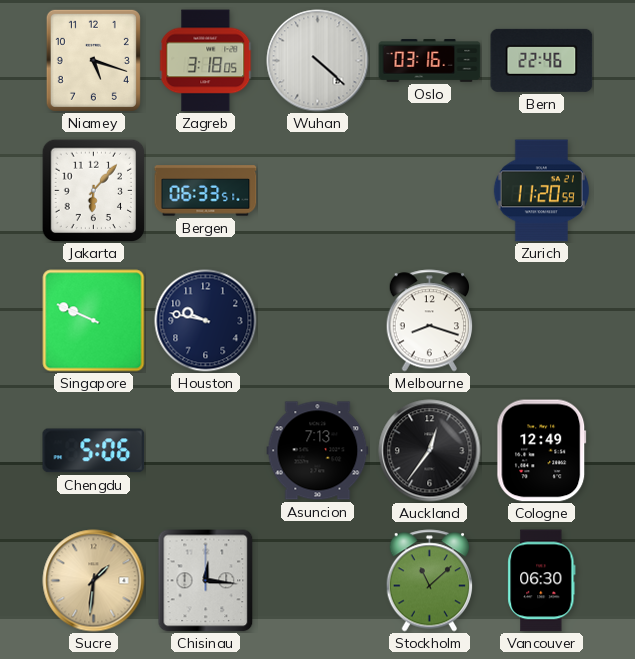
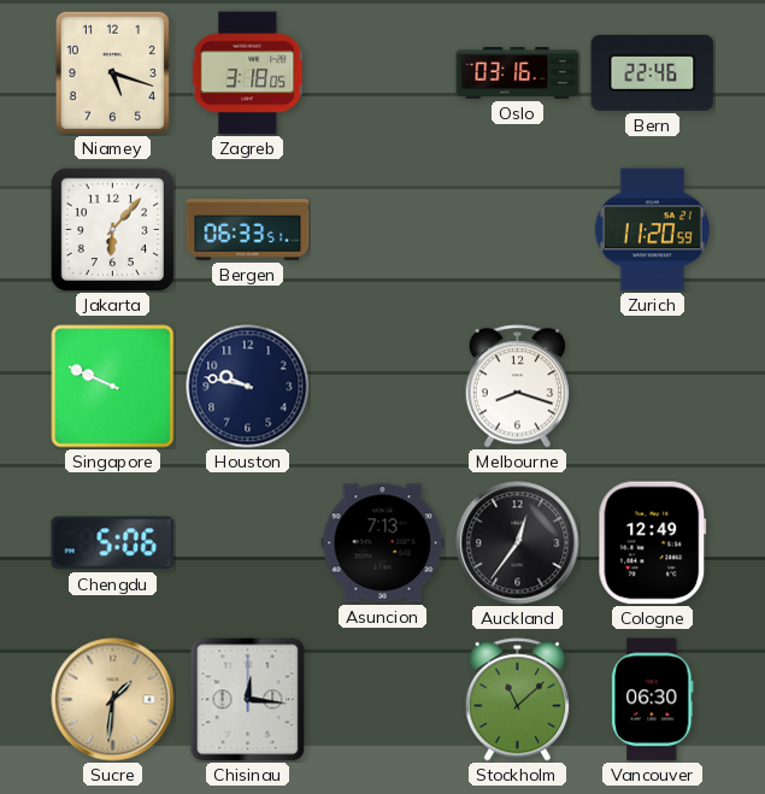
Wuhan: 4:22 -> none
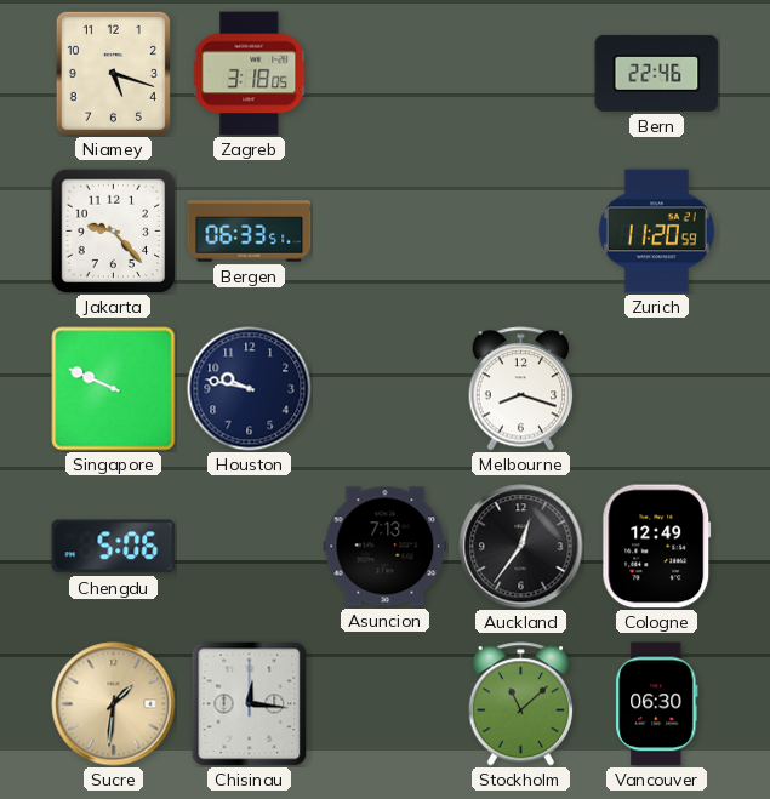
Oslo: 03:16 -> none
Jakarta: 6:07 -> 9:23
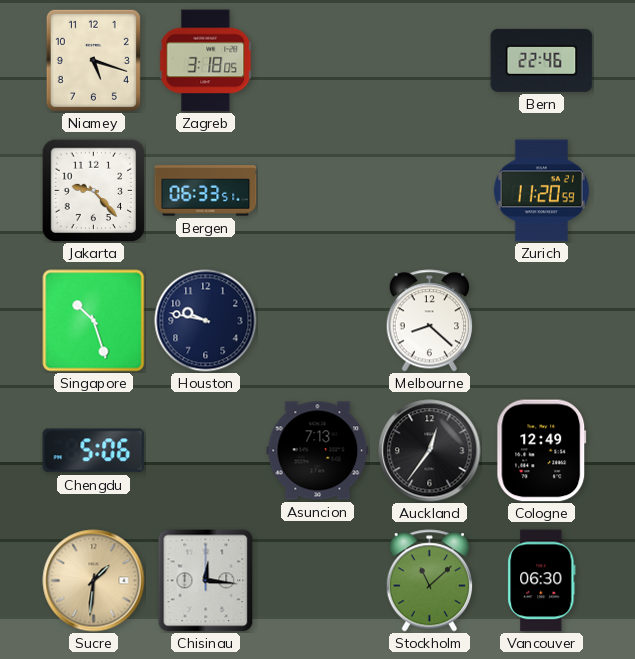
Singapore: 9:49 -> 10:27
Melbourne: 8:18 -> 8:22
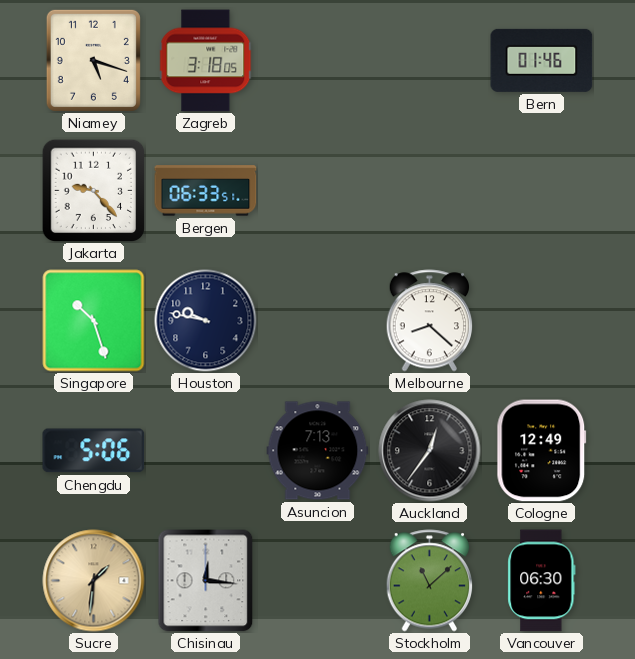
Bern: 22:46 -> 01:46
Zurich: 11:20 -> none
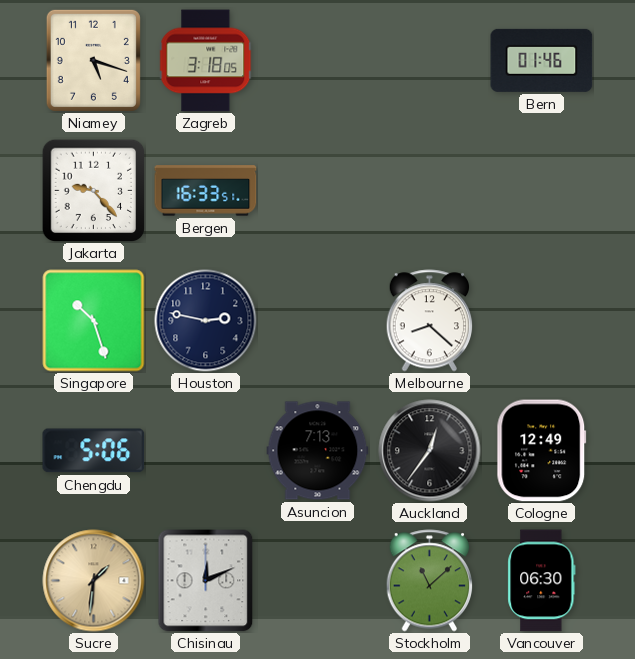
Bergen: 06:33 -> 16:33
Houston: 9:47 -> 2:47
Chisinau: 12:16 -> 12:11
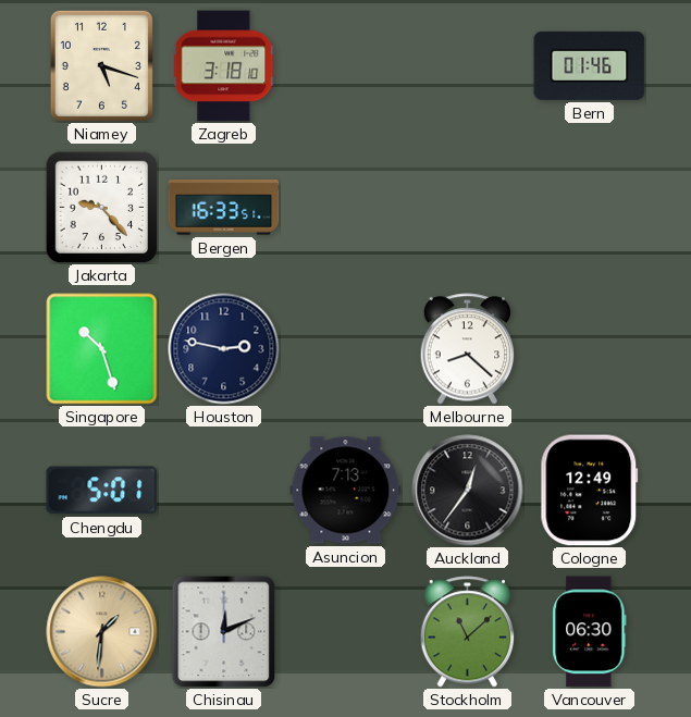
Zagreb: 3:18:05 -> 3:18:10
Chengdu: 5:06 -> 5:01
